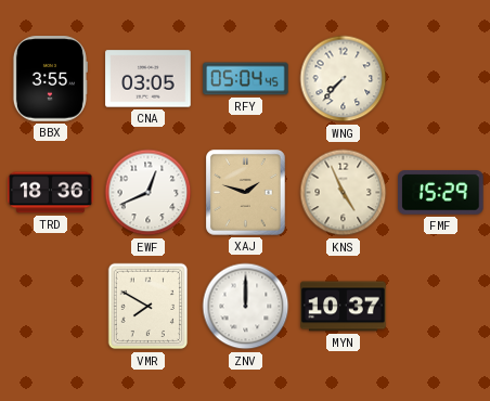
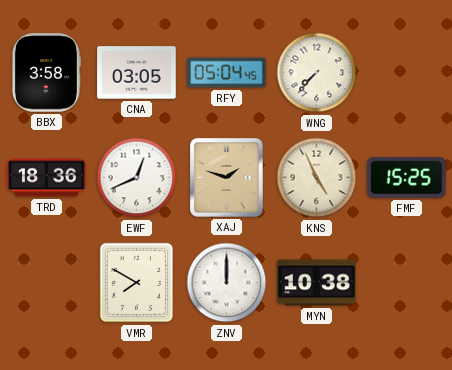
BBX: 3:55 -> 3:58
FMF: 15:29 -> 15:25
MYN: 10:37 -> 10:38
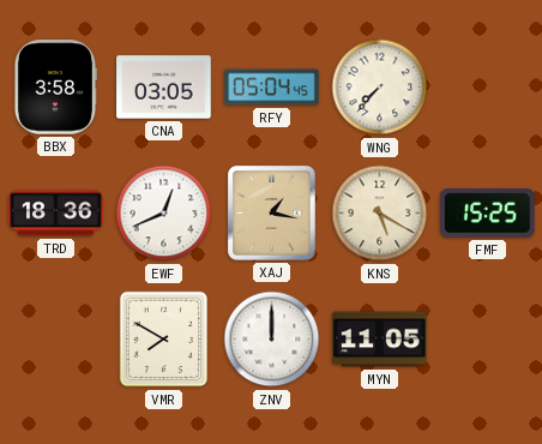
XAJ: 1:48 -> 1:17
KNS: 4:56 -> 5:20
MYN: 10:38 -> 11:05
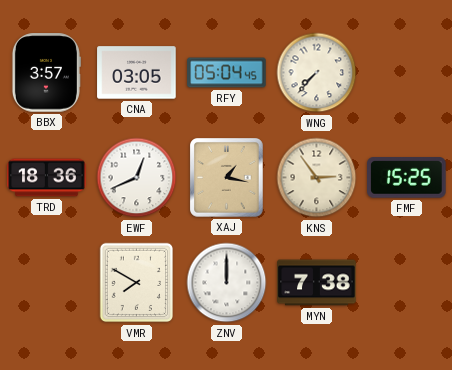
BBX: 3:58 -> 3:57
KNS: 5:20 -> 2:54
MYN: 11:05 -> 7:38
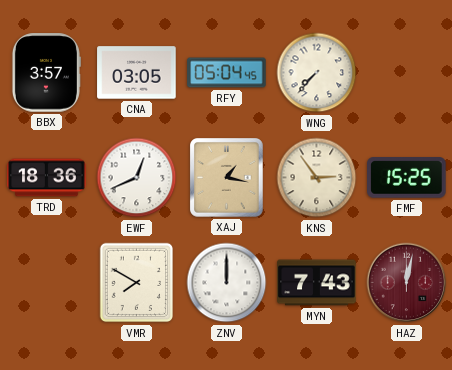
MYN: 7:38 -> 7:43
HAZ: none -> 12:02
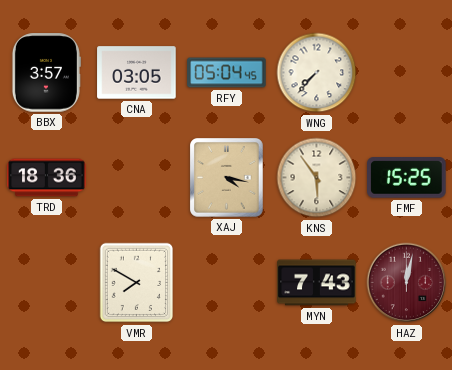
EWF: 12:41 -> none
XAJ: 1:17 -> 4:17
KNS: 2:54 -> 5:54
ZNV: 12:00 -> none
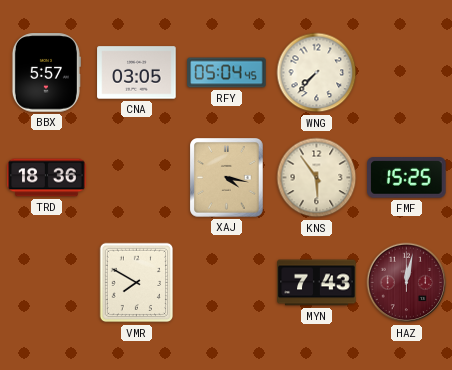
BBX: 3:57 -> 5:57
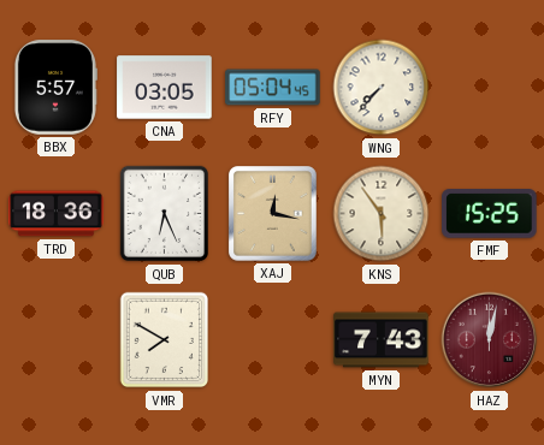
QUB: none -> 6:26
XAJ: 4:17 -> 12:17
